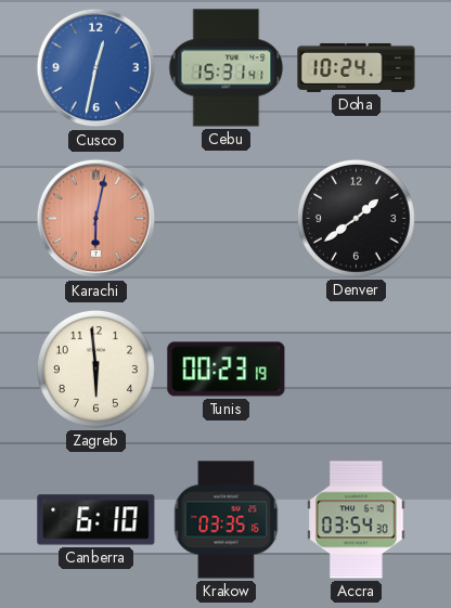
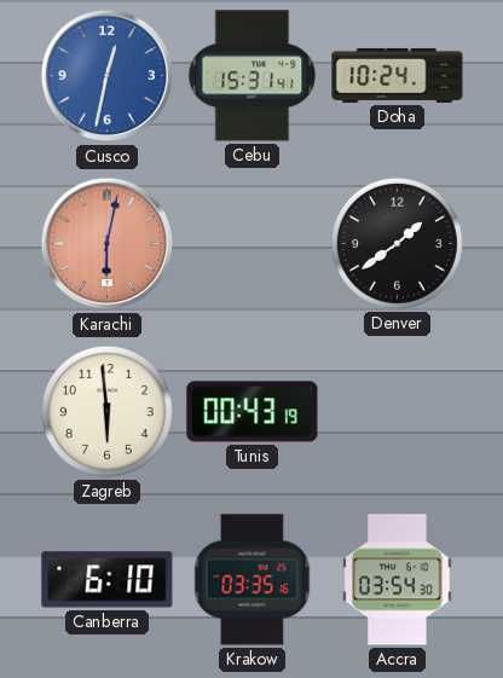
Tunis: 00:23 -> 00:43
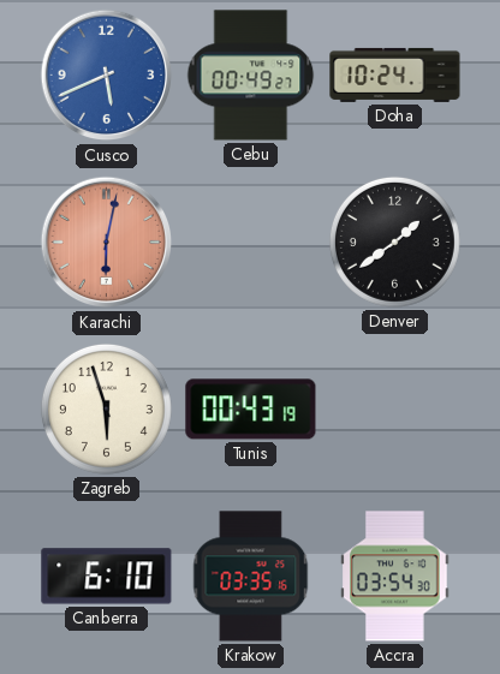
Cusco: 12:32 -> 5:41
Cebu: 15:31 -> 00:49
Zagreb: 5:59 -> 5:57
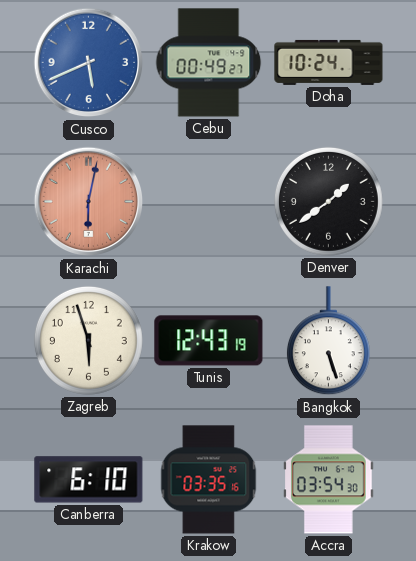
Tunis: 00:43 -> 12:43
Bangkok: none -> 5:27
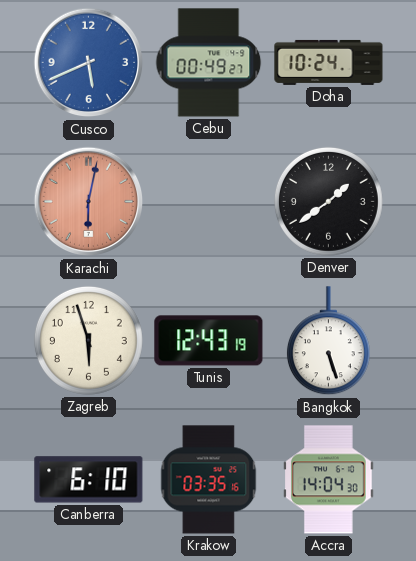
Accra: 03:54 -> 14:04
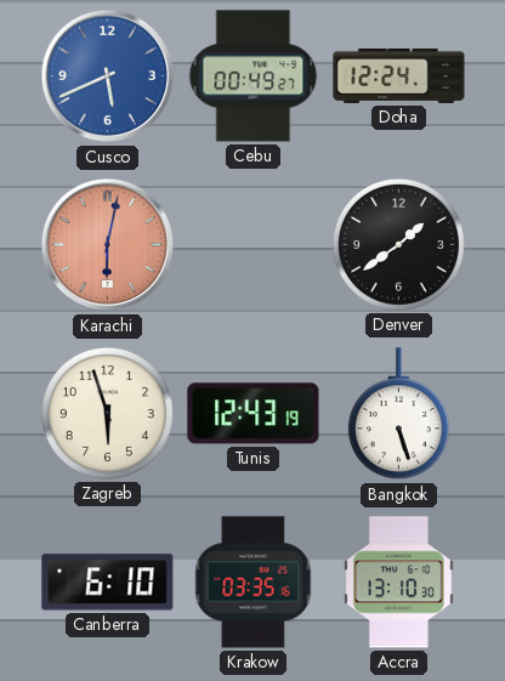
Doha: 10:24 -> 12:24
Accra: 14:04 -> 13:10
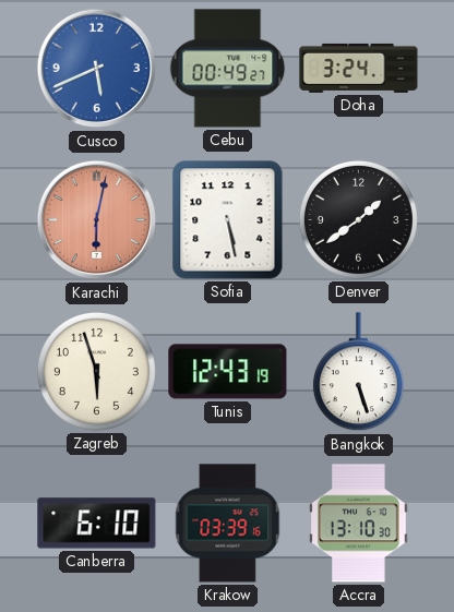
Doha: 12:24 -> 3:24
Sofia: none -> 5:28
Krakow: 03:35 -> 03:39
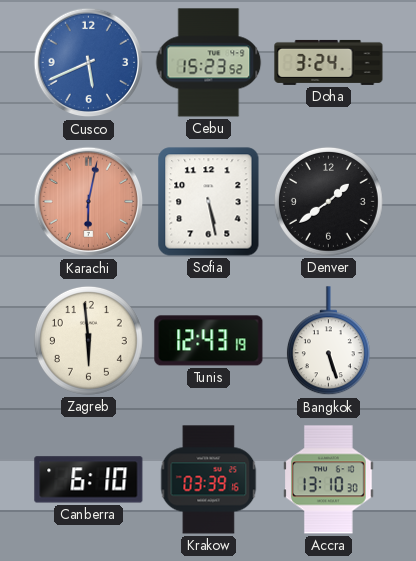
Cebu: 00:49 -> 15:23
Zagreb: 5:57 -> 5:59
